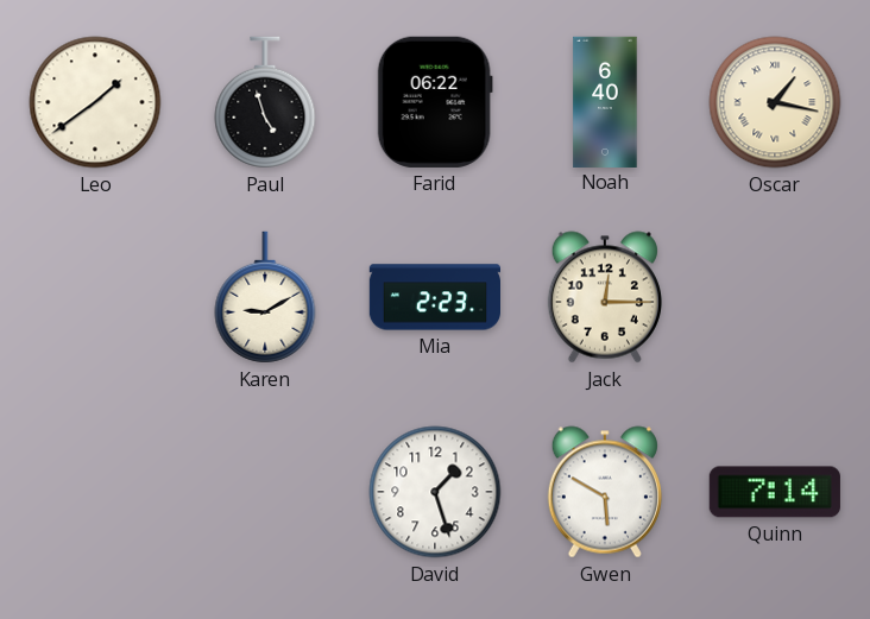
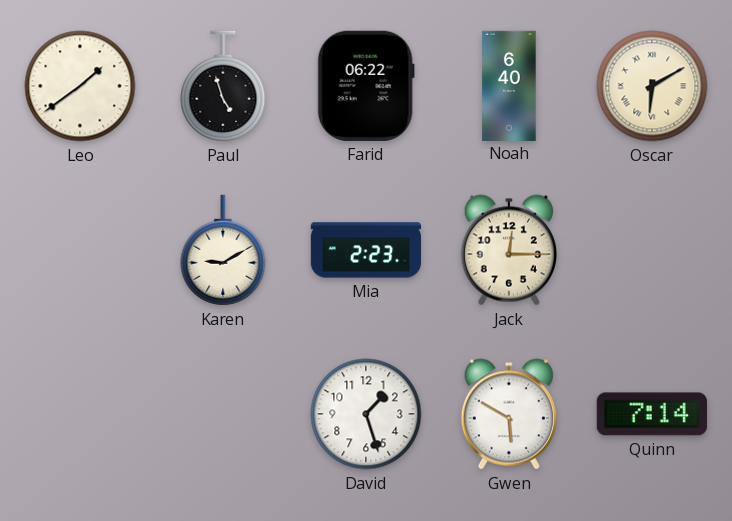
Oscar: 1:17 -> 6:10
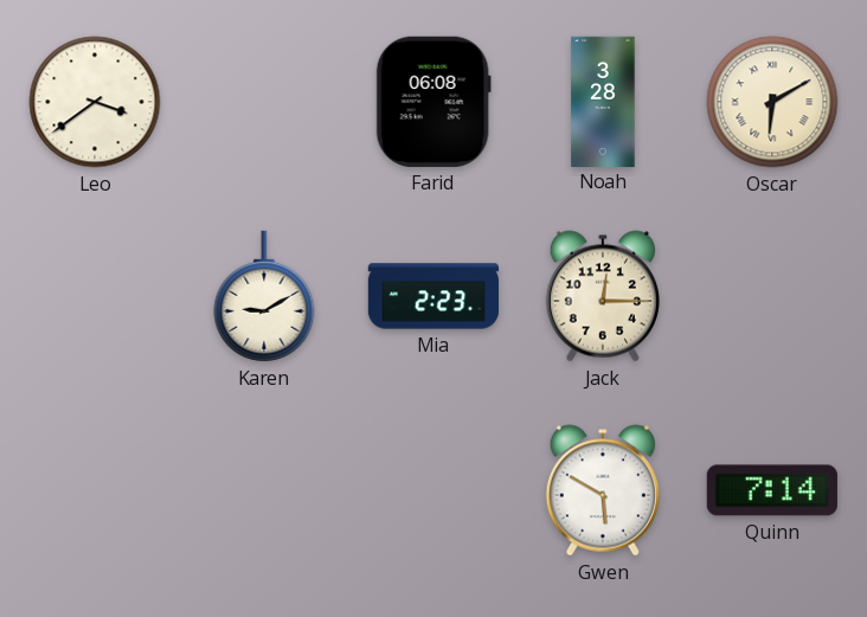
Leo: 1:39 -> 3:39
Paul: 4:57 -> none
Farid: 06:22 -> 06:08
Noah: 6:40 -> 3:28
David: 1:27 -> none
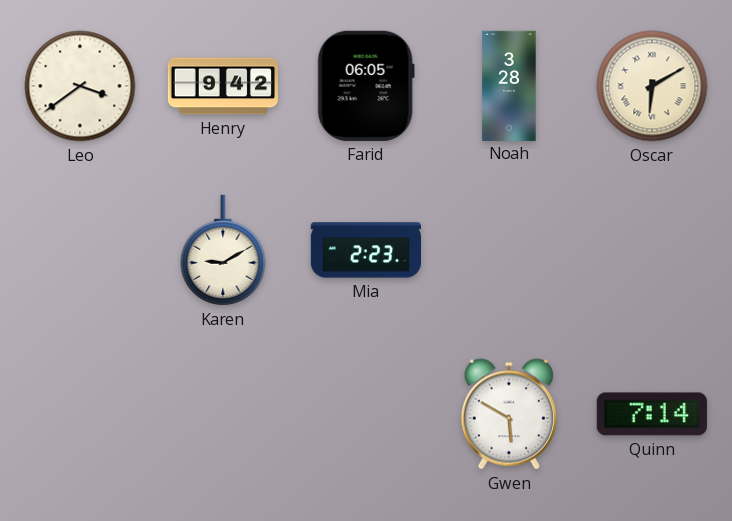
Henry: none -> 9:42
Farid: 06:08 -> 06:05
Jack: 12:15 -> none
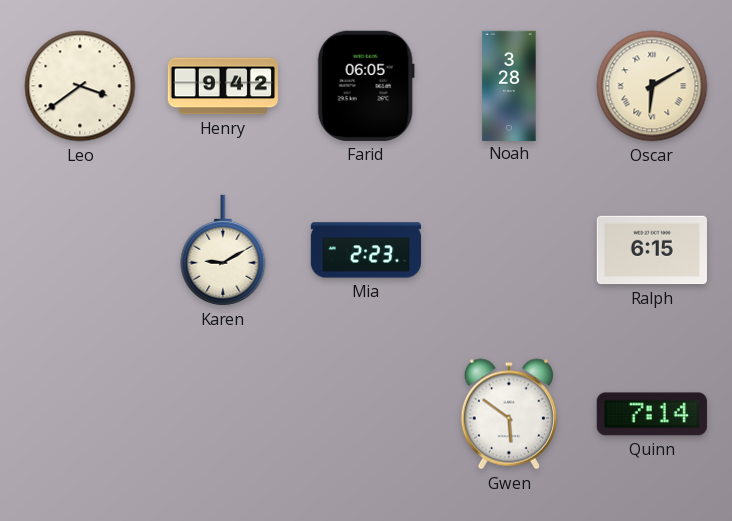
Ralph: none -> 6:15
Gwen: 5:50 -> 5:51
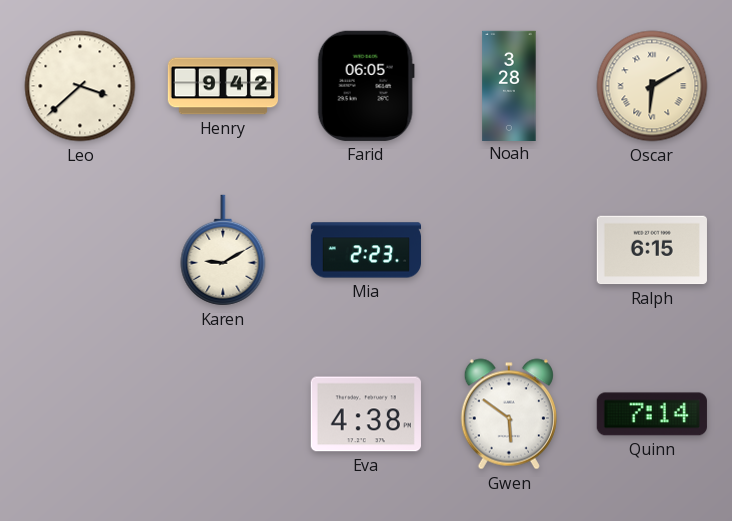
Leo: 3:39 -> 3:38
Eva: none -> 4:38
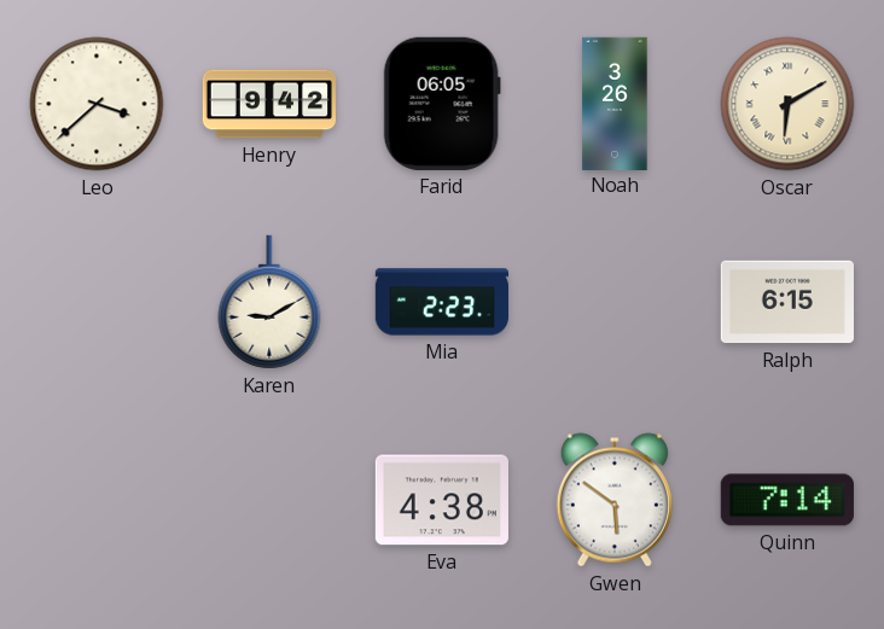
Noah: 3:28 -> 3:26
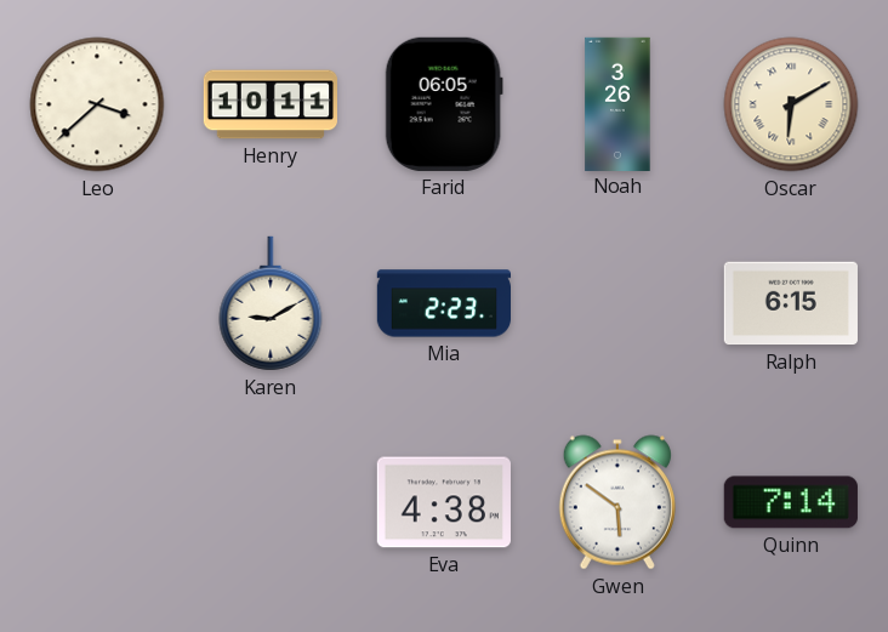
Henry: 9:42 -> 10:11
